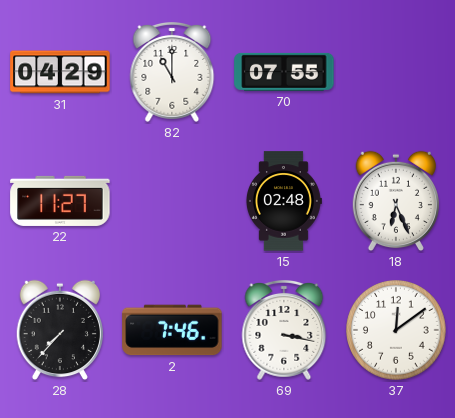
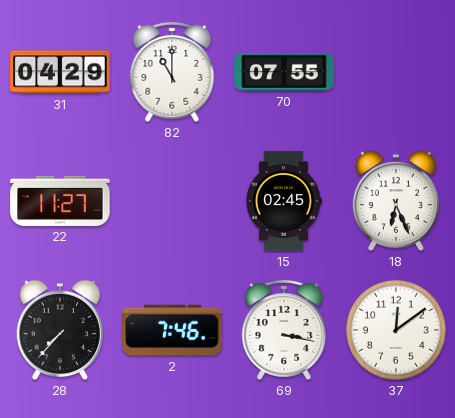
15: 02:48 -> 02:45
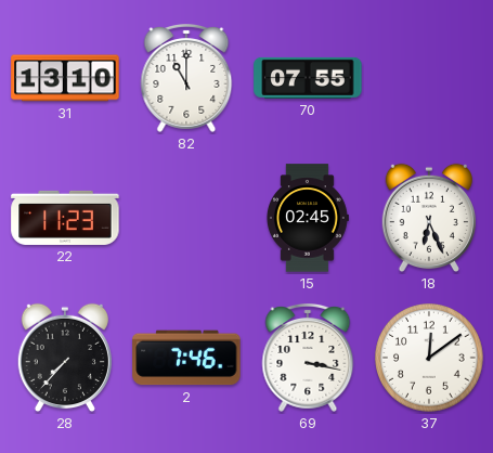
31: 04:29 -> 13:10
22: 11:27 -> 11:23
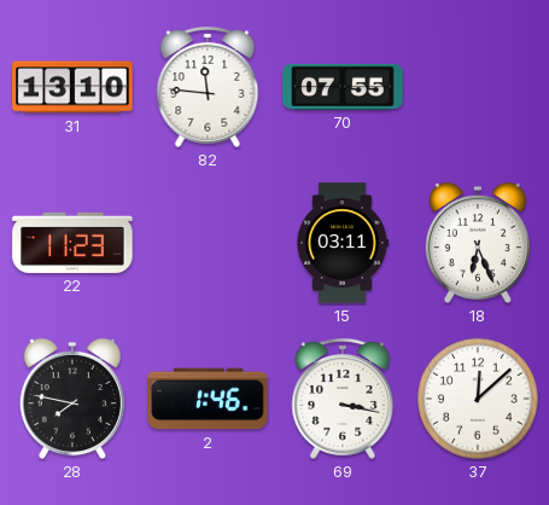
82: 11:00 -> 11:46
15: 02:45 -> 03:11
28: 7:37 -> 7:47
2: 7:46 -> 1:46
37: 12:09 -> 12:08
